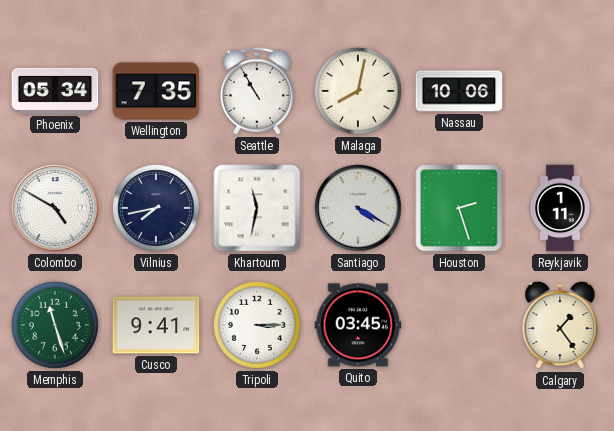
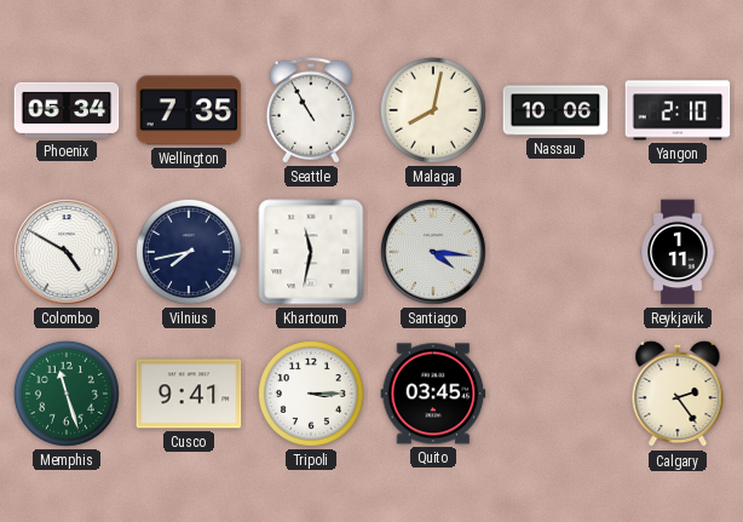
Yangon: none -> 2:10
Santiago: 4:20 -> 4:16
Houston: 2:27 -> none
Calgary: 1:24 -> 2:24
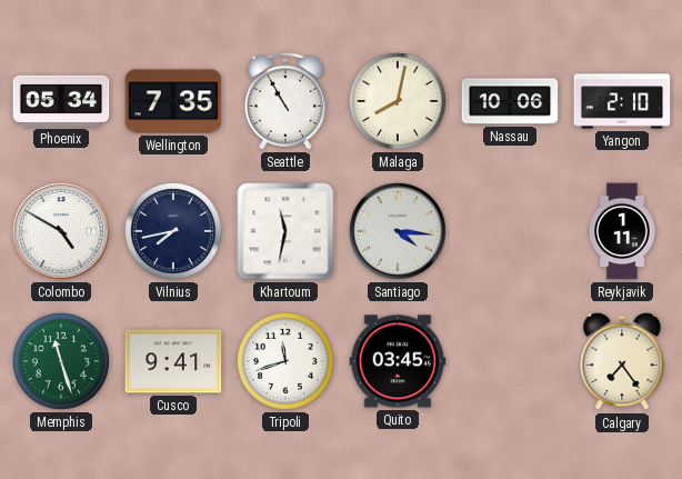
Tripoli: 3:15 -> 11:42
Calgary: 2:24 -> 7:24
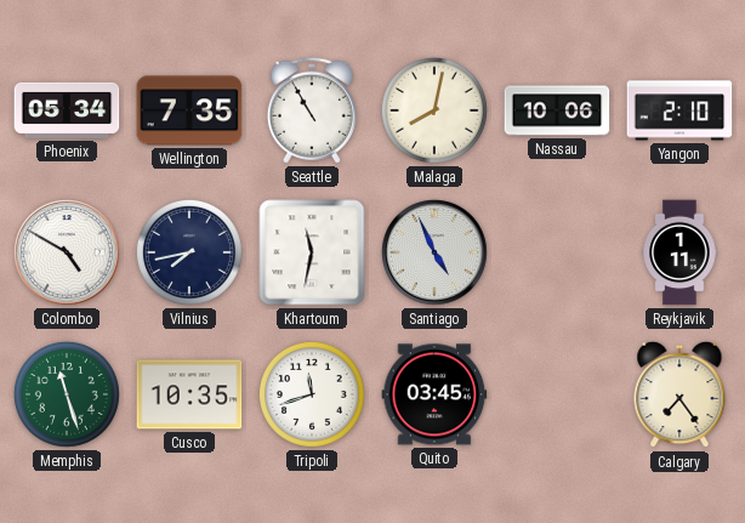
Santiago: 4:16 -> 4:56
Cusco: 9:41 -> 10:35
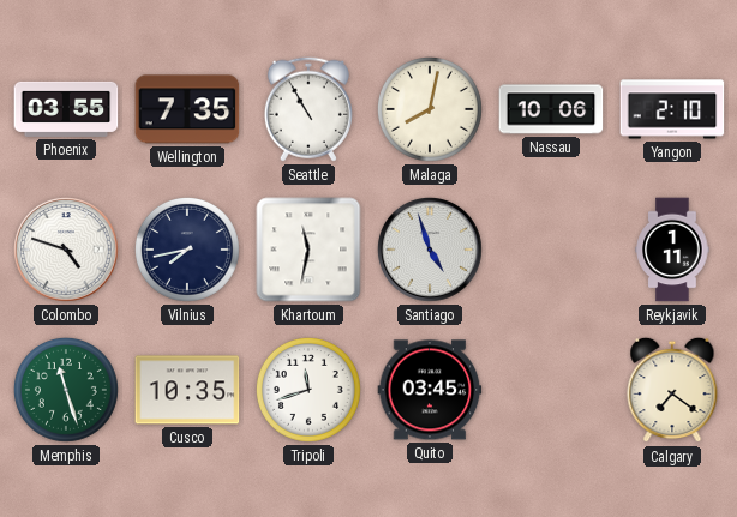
Phoenix: 05:34 -> 03:55
Colombo: 4:50 -> 4:48
Santiago: 4:56 -> 4:57
Calgary: 7:24 -> 7:21
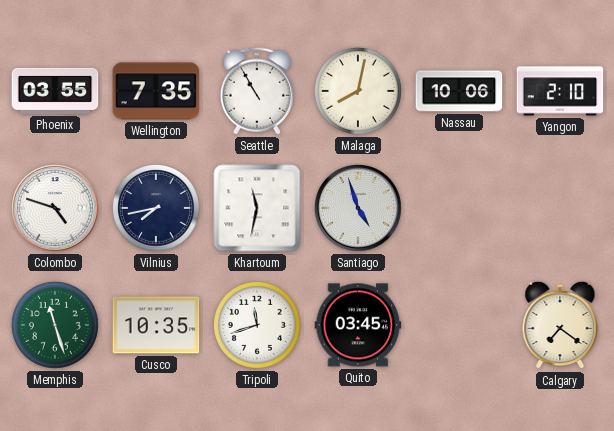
Reykjavik: 1:11 -> none
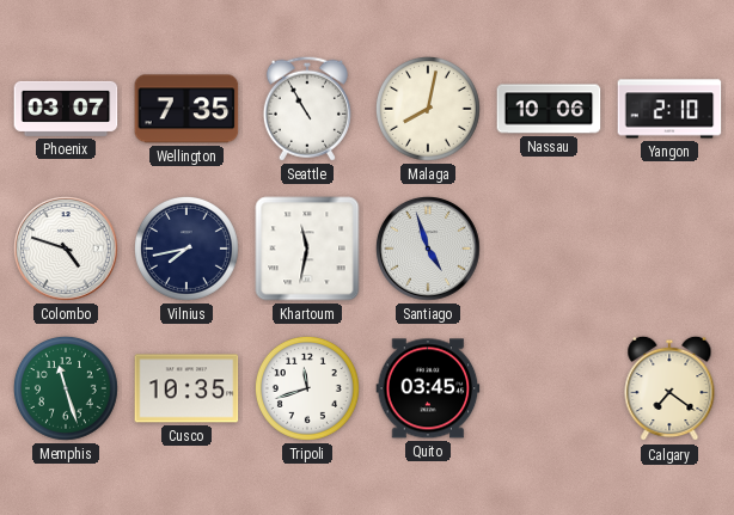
Phoenix: 03:55 -> 03:07
